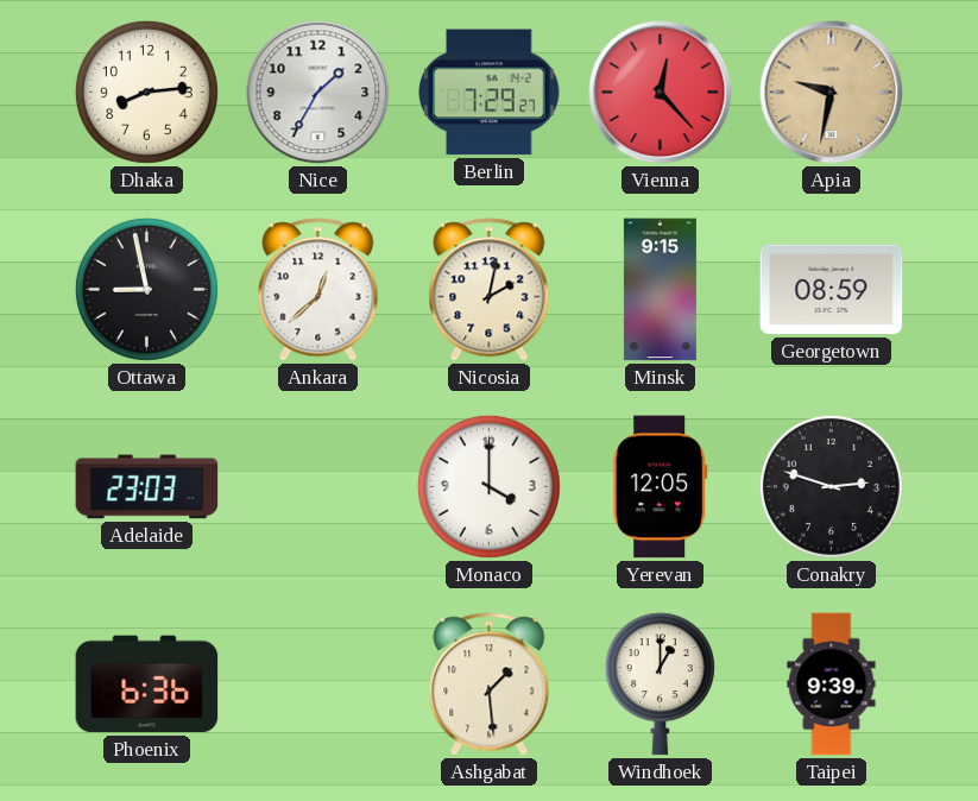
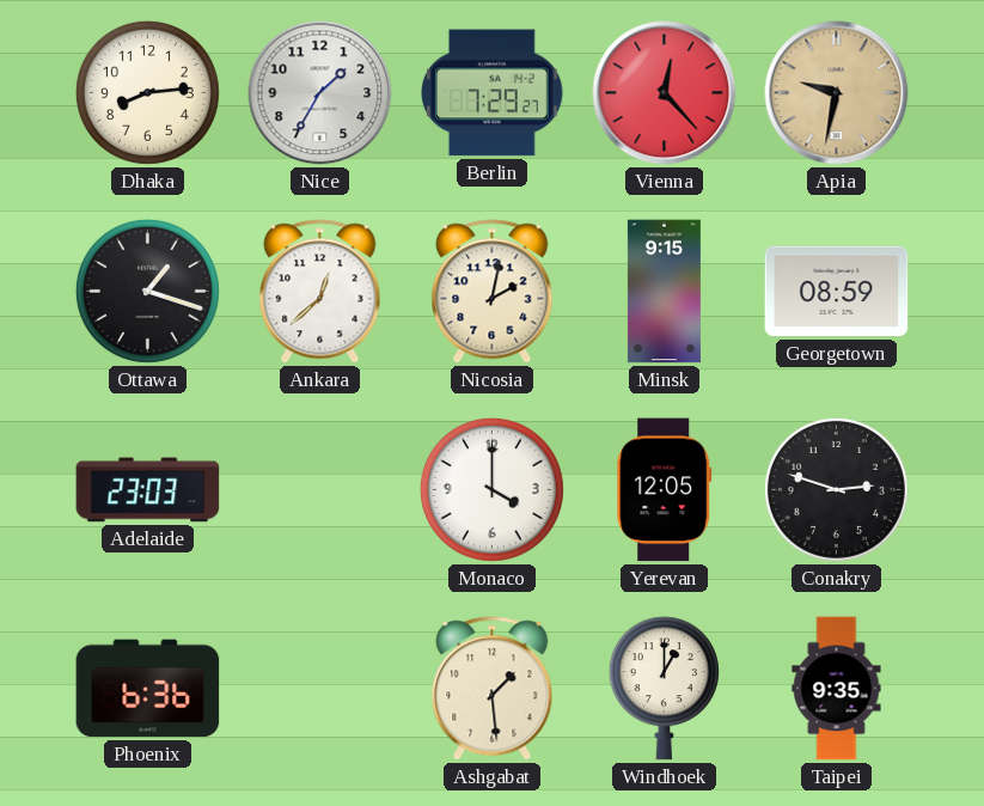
Ottawa: 8:58 -> 1:18
Taipei: 9:39 -> 9:35
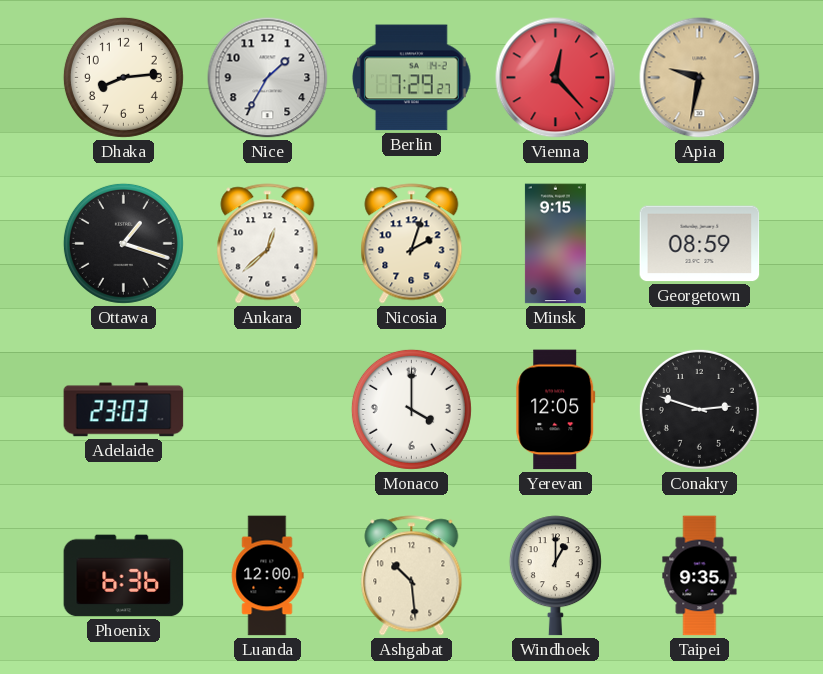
Nicosia: 2:02 -> 2:03
Luanda: none -> 12:00
Ashgabat: 1:29 -> 10:29
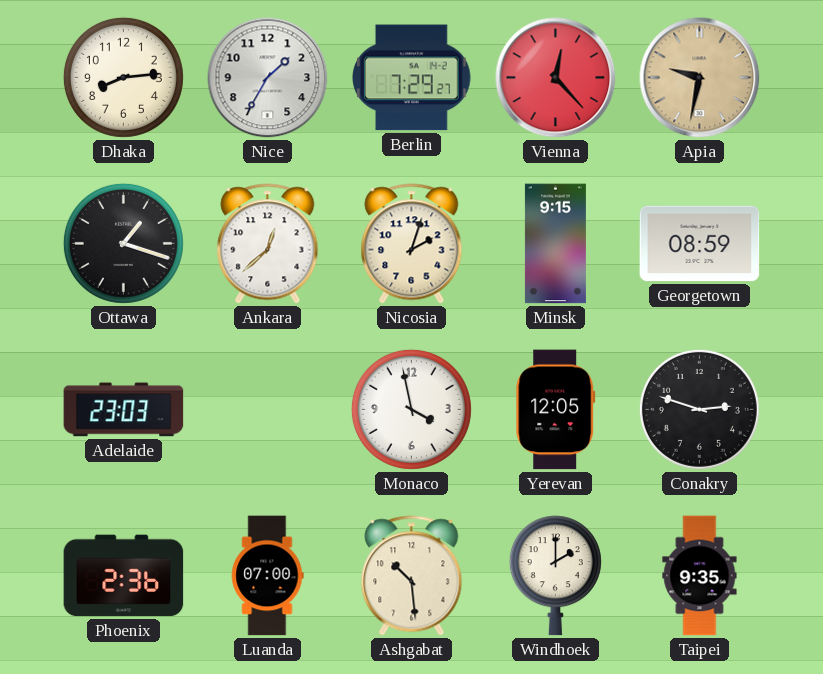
Monaco: 4:00 -> 3:58
Phoenix: 6:36 -> 2:36
Luanda: 12:00 -> 07:00
Windhoek: 1:00 -> 2:00
